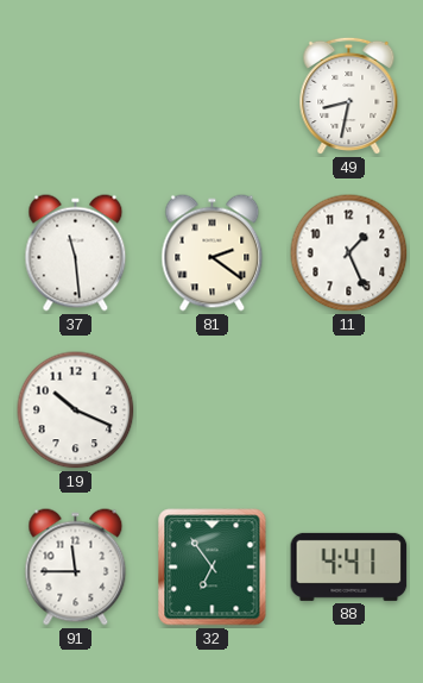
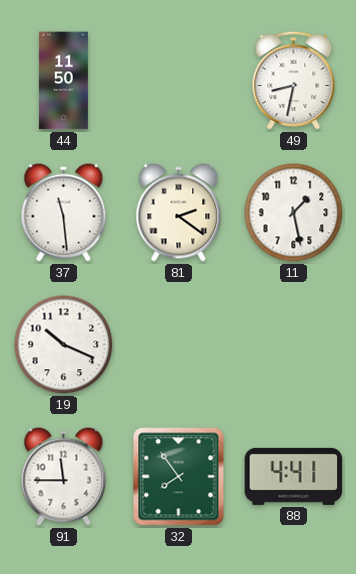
44: none -> 11:50
11: 1:26 -> 1:28
32: 6:54 -> 7:54
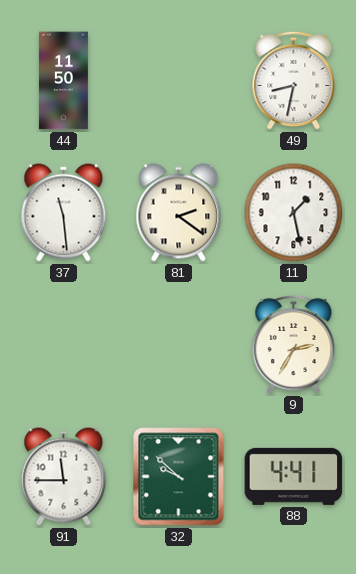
19: 10:19 -> none
9: none -> 2:35
32: 7:54 -> 9:52
